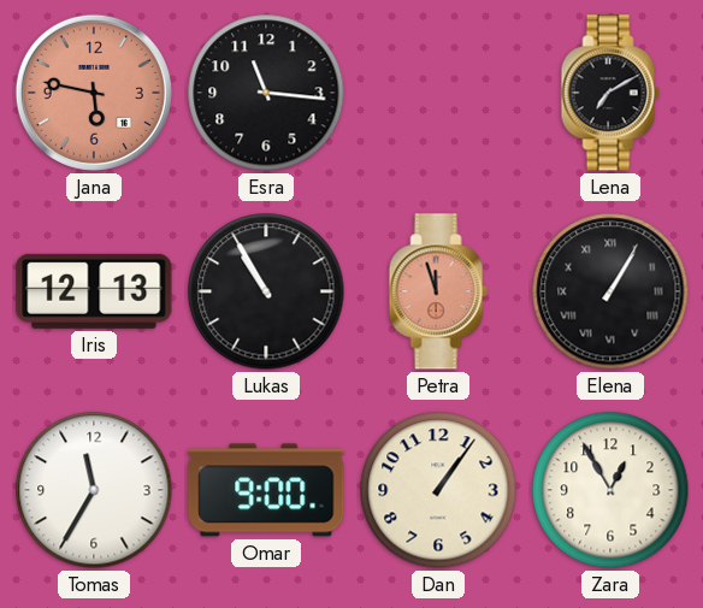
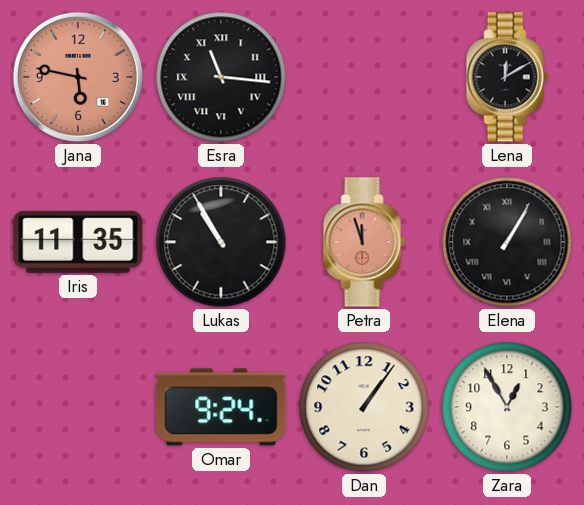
Esra numerals: Arabic -> Roman
Lena: 7:10 -> 12:10
Iris: 12:13 -> 11:35
Tomas: 11:35 -> none
Omar: 9:00 -> 9:24
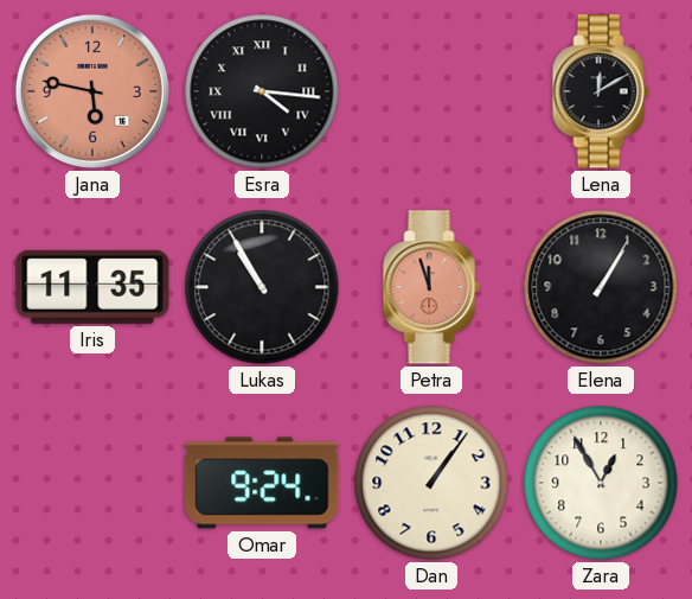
Esra: 11:16 -> 4:16
Elena numerals: Roman -> Arabic
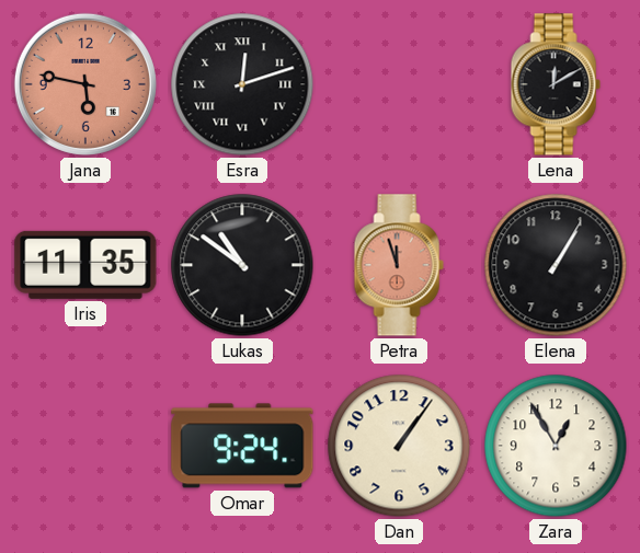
Esra: 4:16 -> 12:12
Lukas: 10:55 -> 10:51
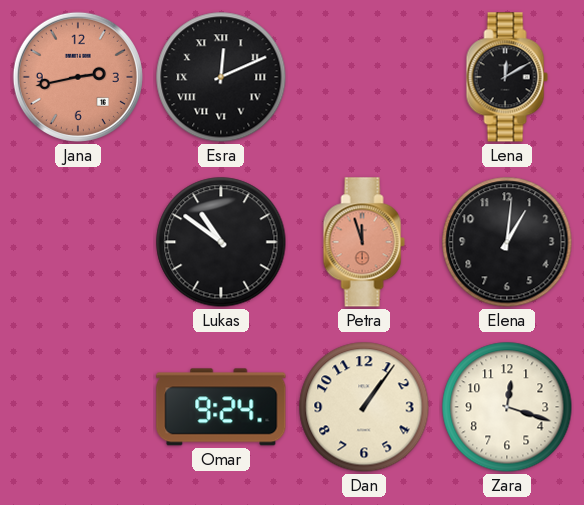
Jana: 5:47 -> 2:43
Esra: 12:12 -> 12:11
Iris: 11:35 -> none
Elena: 1:05 -> 1:01
Zara: 12:55 -> 12:18
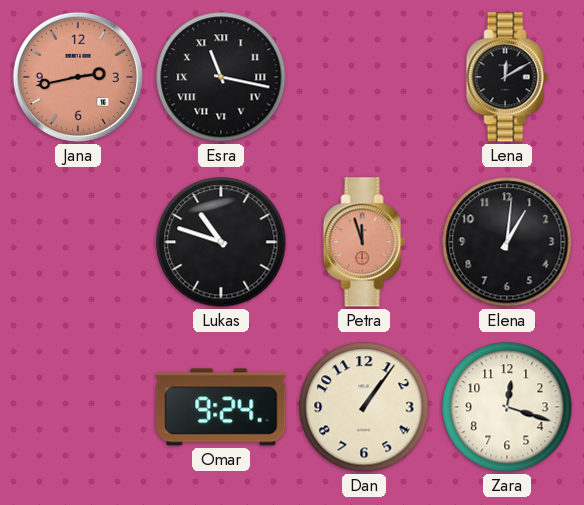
Esra: 12:11 -> 11:17
Lukas: 10:51 -> 10:48
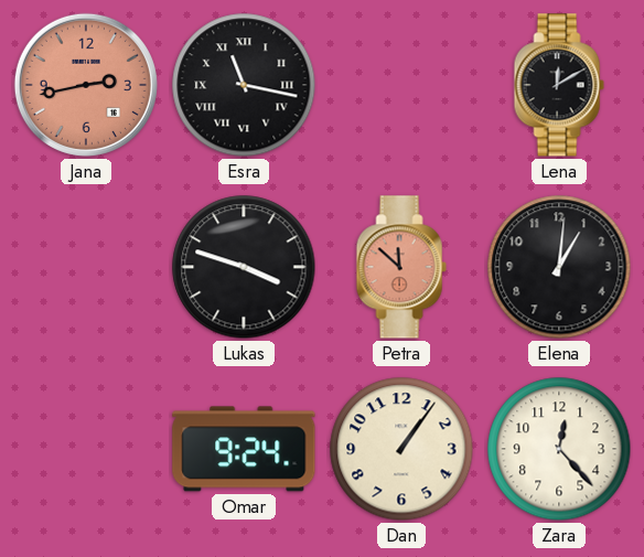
Lukas: 10:48 -> 3:48
Petra: 11:57 -> 11:52
Zara: 12:18 -> 12:23
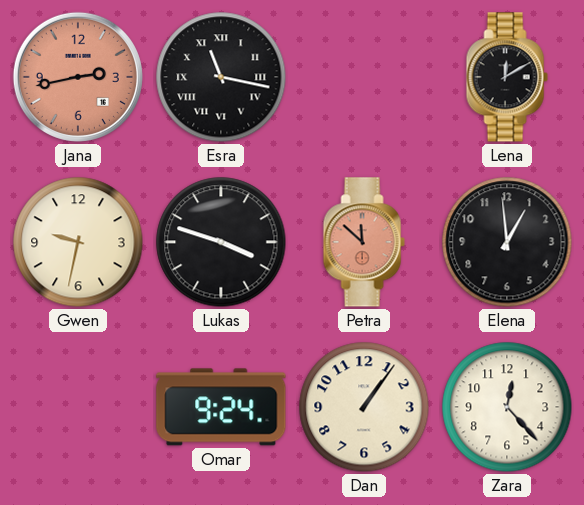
Gwen: none -> 9:32
Elena: 1:01 -> 12:59
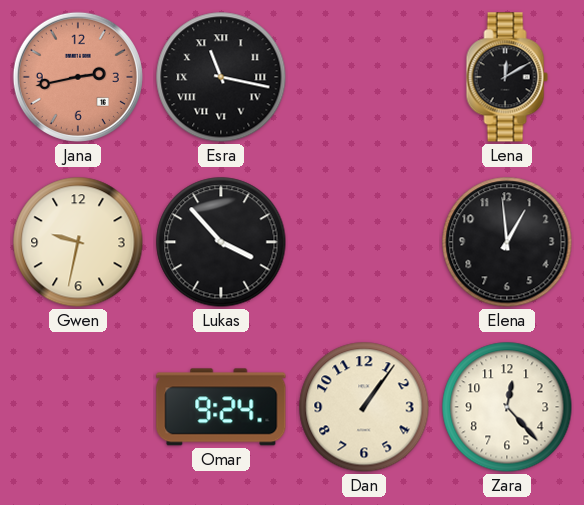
Lukas: 3:48 -> 3:53
Petra: 11:52 -> none
